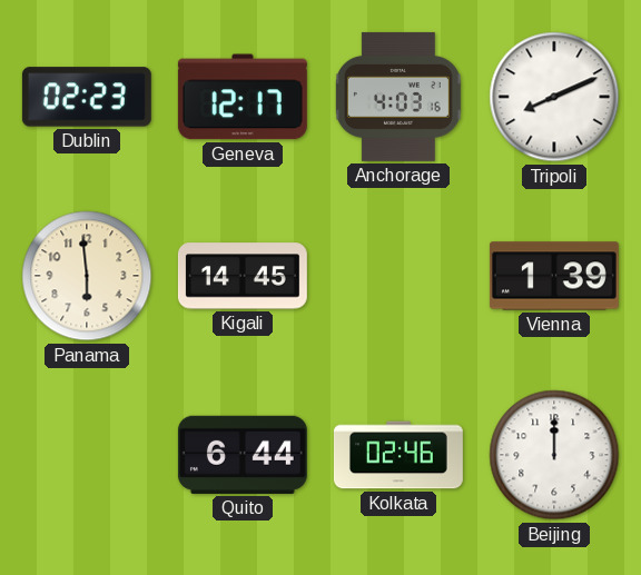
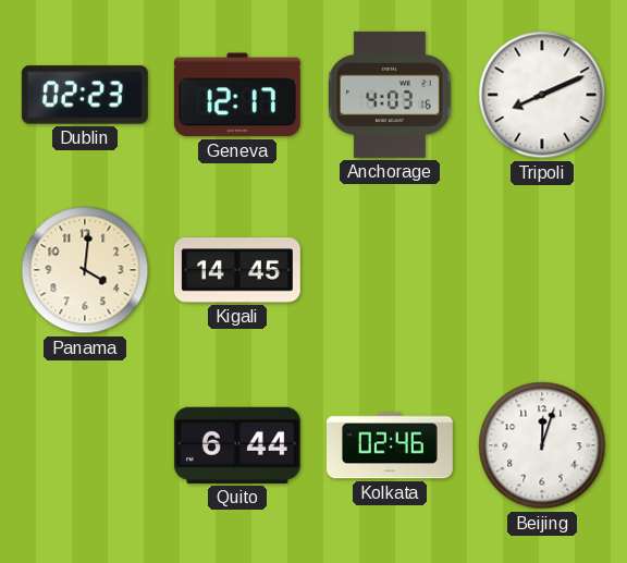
Panama: 5:59 -> 4:01
Vienna: 1:39 -> none
Beijing: 12:00 -> 12:03
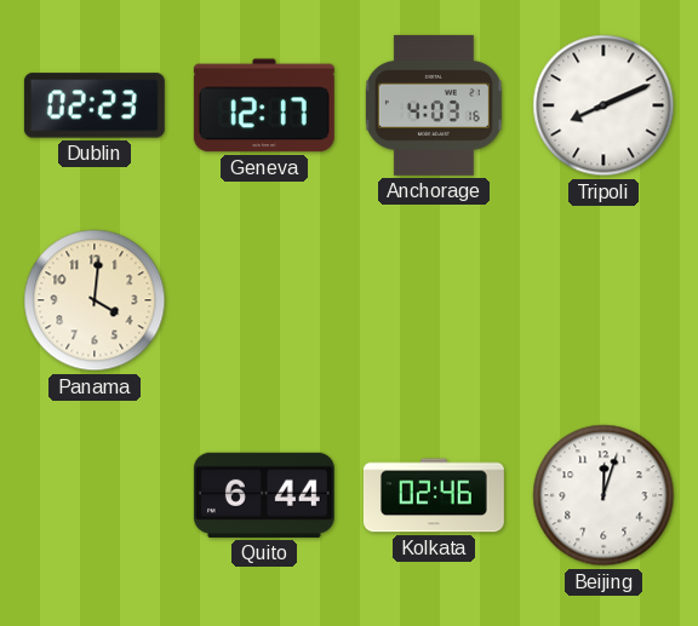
Kigali: 14:45 -> none
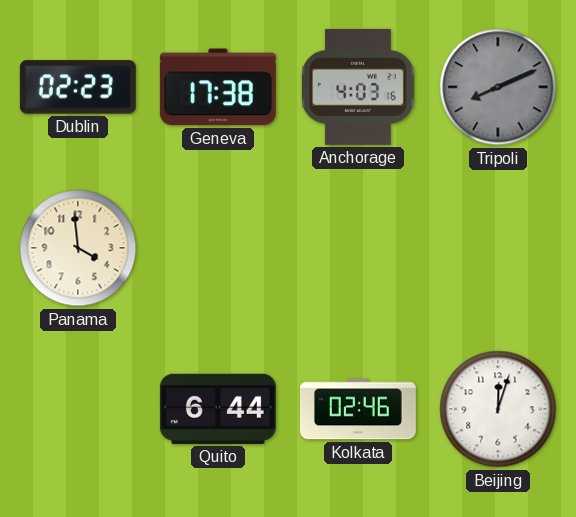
Geneva: 12:17 -> 17:38
Tripoli dial: white -> grey
Panama: 4:01 -> 3:59
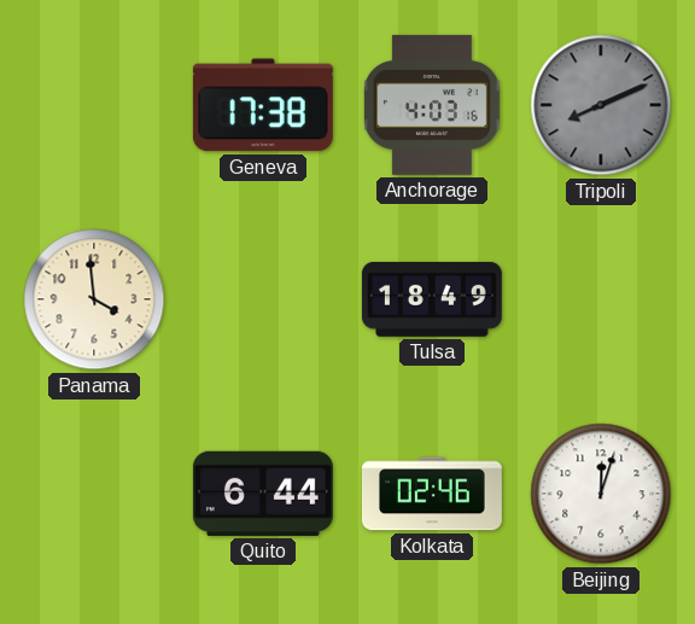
Dublin: 02:23 -> none
Tulsa: none -> 18:49
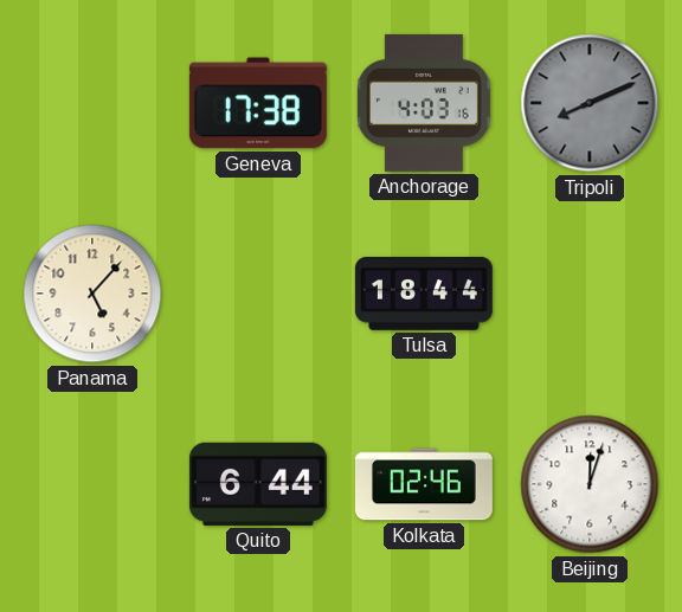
Panama: 3:59 -> 5:07
Tulsa: 18:49 -> 18:44
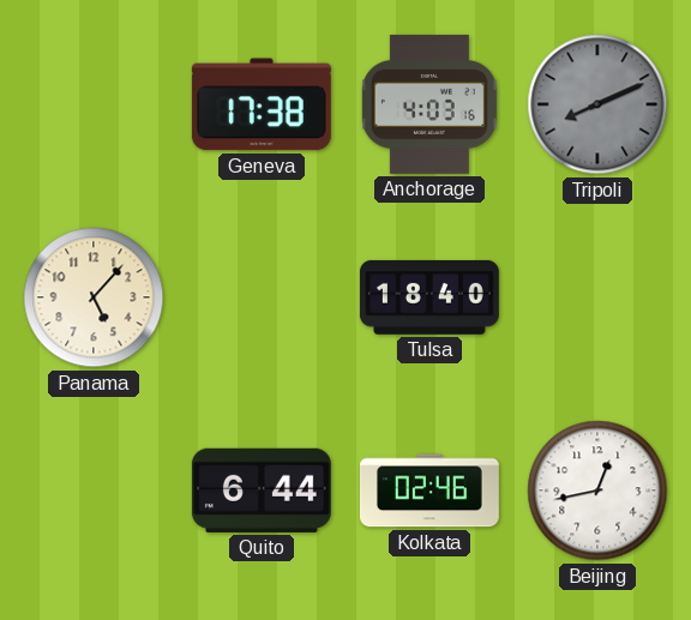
Tulsa: 18:44 -> 18:40
Beijing: 12:03 -> 12:43
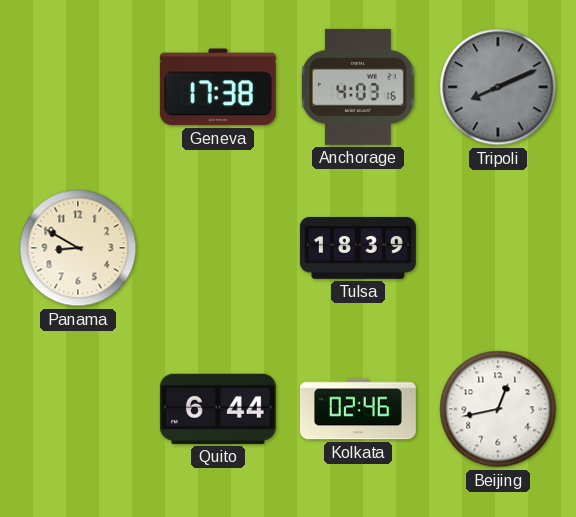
Panama: 5:07 -> 8:50
Tulsa: 18:40 -> 18:39
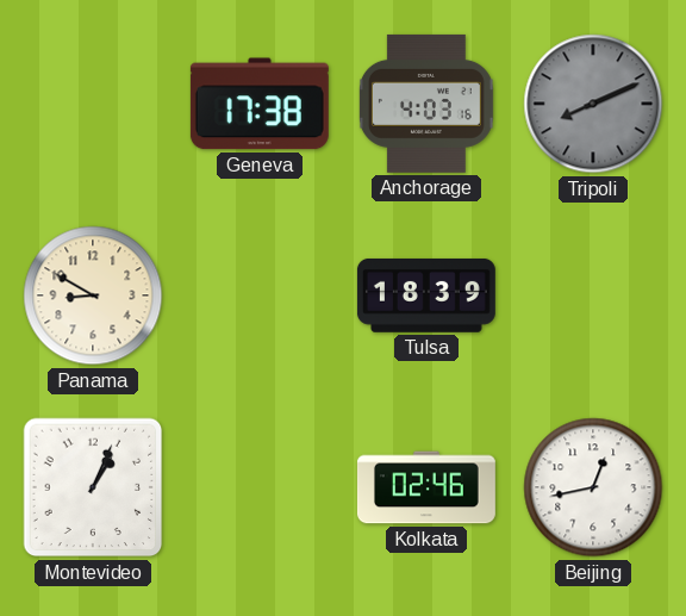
Montevideo: none -> 1:04
Quito: 6:44 -> none
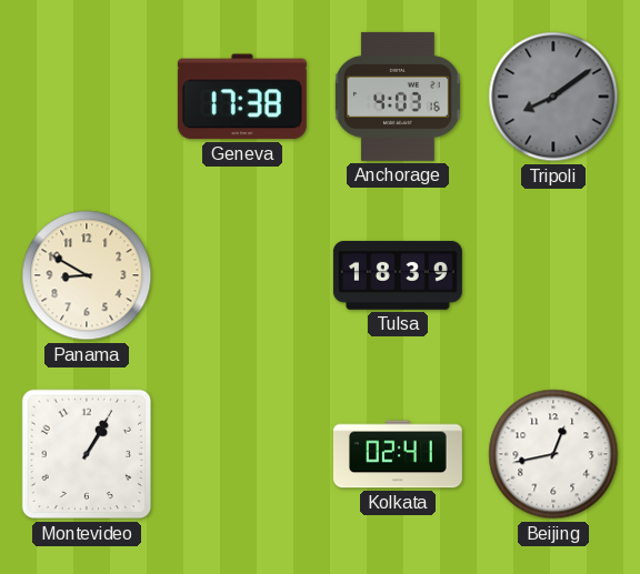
Tripoli: 8:11 -> 8:09
Montevideo: 1:04 -> 1:05
Kolkata: 02:46 -> 02:41
